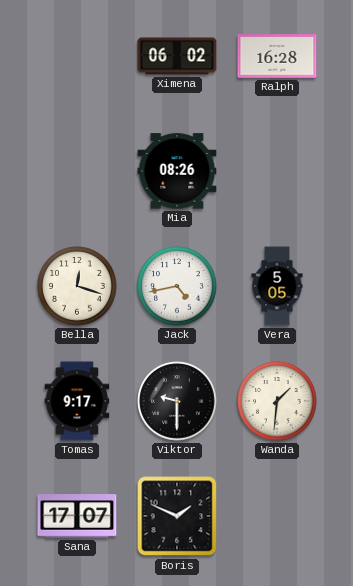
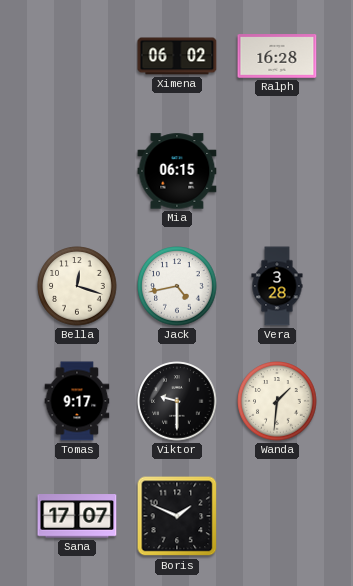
Mia: 08:26 -> 06:15
Vera: 5:05 -> 3:28
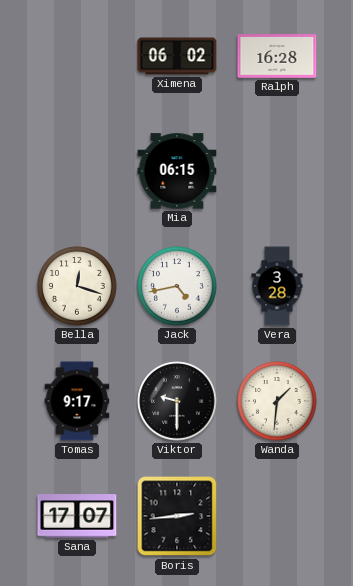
Boris: 1:49 -> 2:44
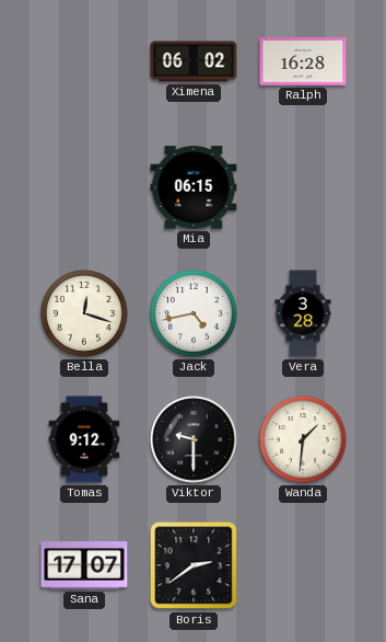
Tomas: 9:17 -> 9:12
Boris: 2:44 -> 2:39
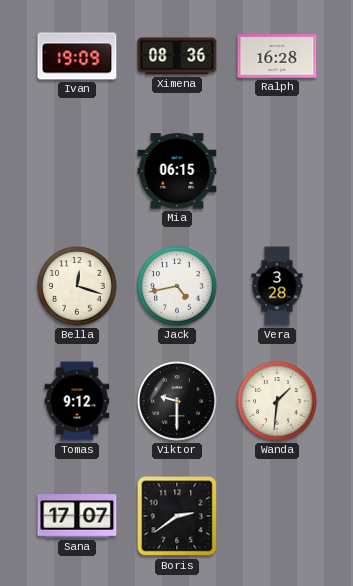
Ivan: none -> 19:09
Ximena: 06:02 -> 08:36
